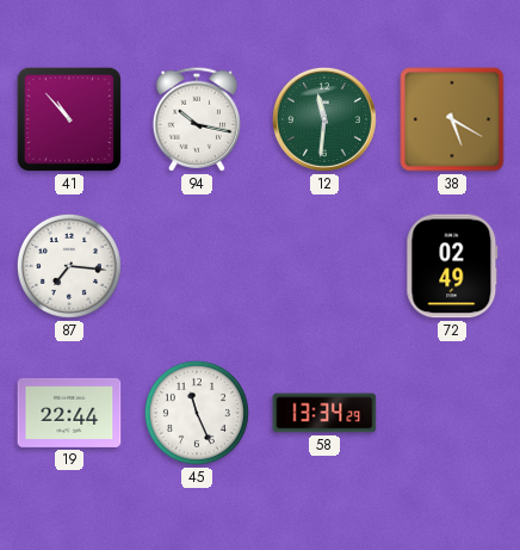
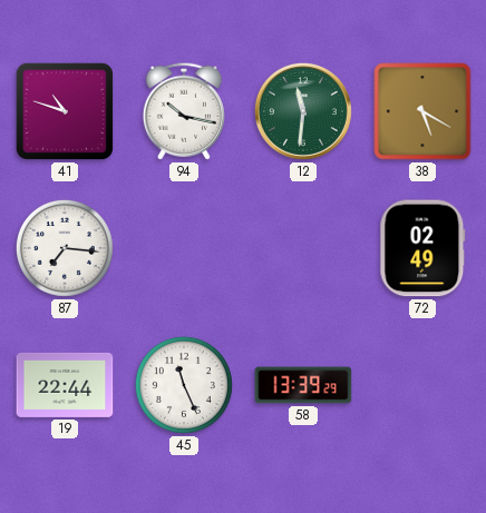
41: 10:53 -> 10:48
58: 13:34 -> 13:39
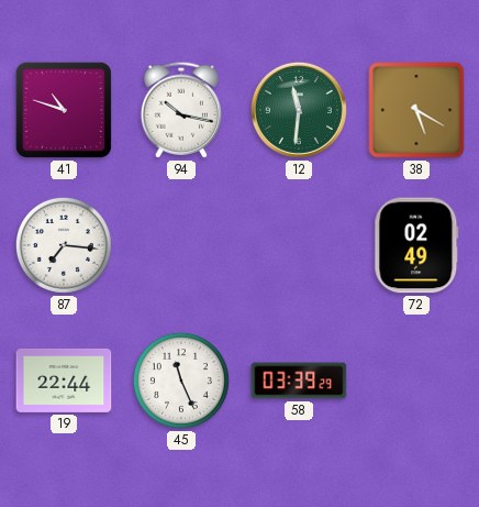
58: 13:39 -> 03:39
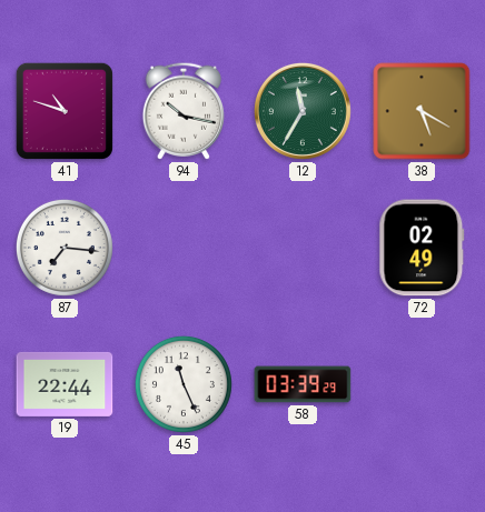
12: 11:31 -> 11:35
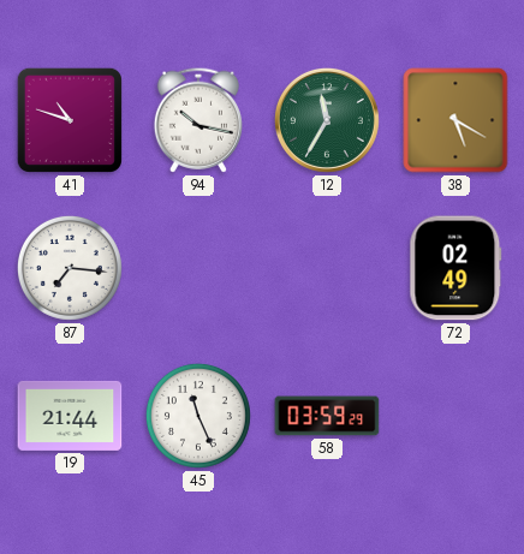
19: 22:44 -> 21:44
58: 03:39 -> 03:59
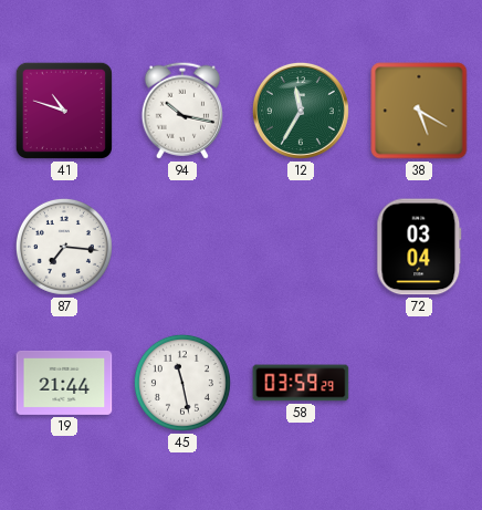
72: 02:49 -> 03:04
45: 11:26 -> 11:28
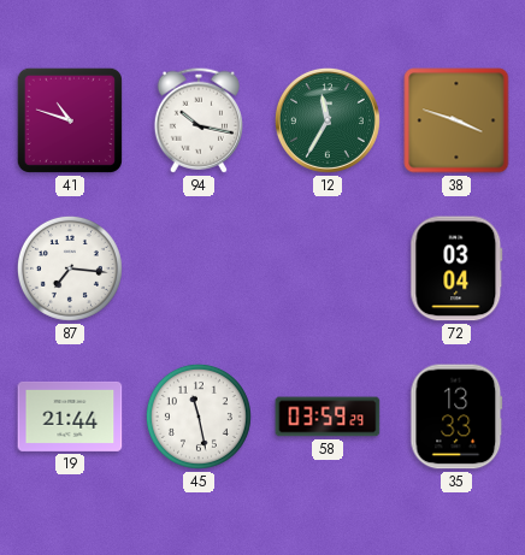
38: 5:20 -> 3:48
35: none -> 13:33
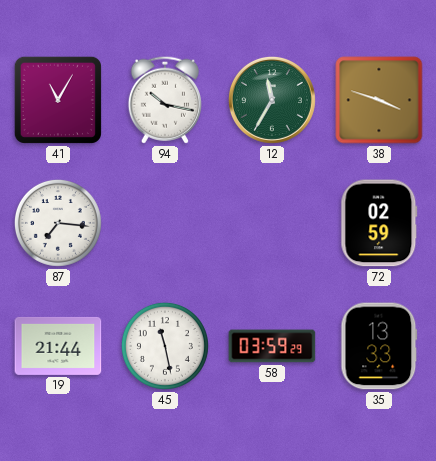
41: 10:48 -> 11:05
72: 03:04 -> 02:59
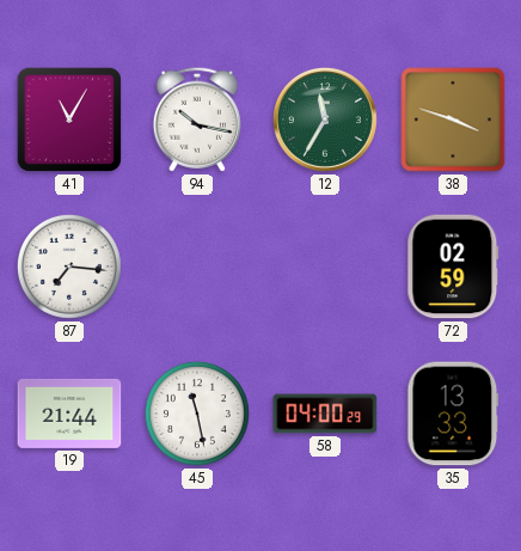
58: 03:59 -> 04:00
